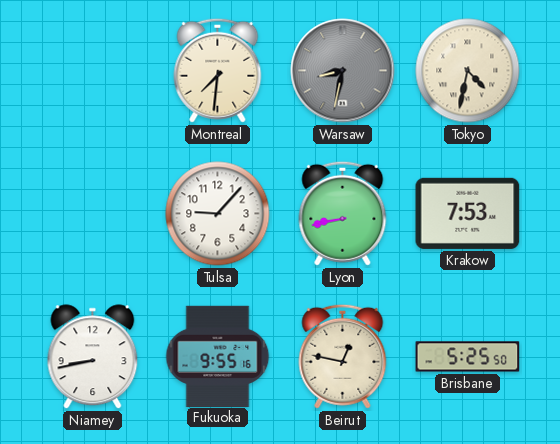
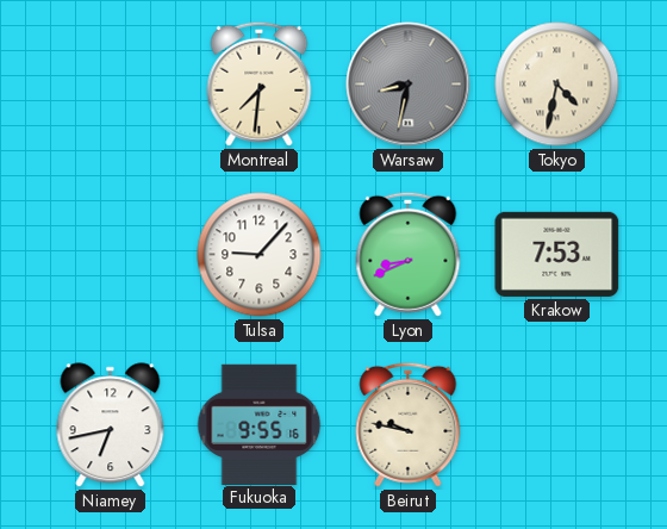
Lyon: 8:43 -> 8:41
Niamey: 8:43 -> 6:43
Beirut: 12:47 -> 9:47
Brisbane: 5:25 -> none
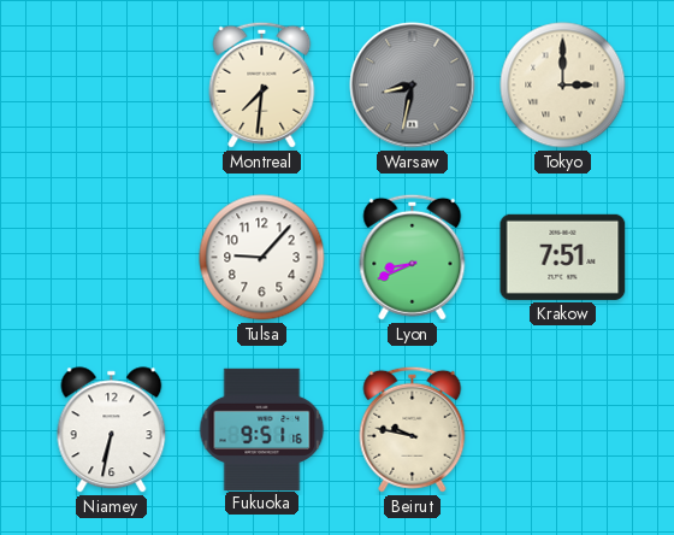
Tokyo: 4:32 -> 3:00
Krakow: 7:53 -> 7:51
Niamey: 6:43 -> 6:32
Fukuoka: 9:55 -> 9:51
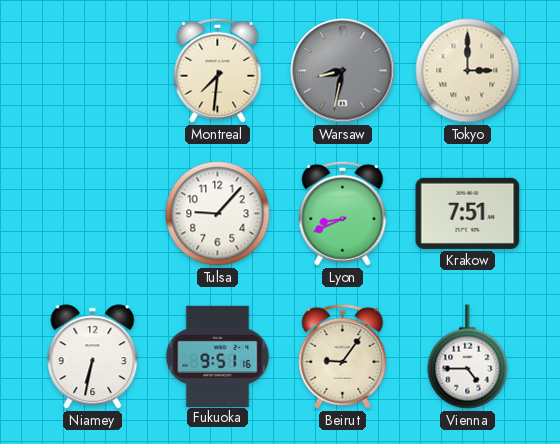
Beirut: 9:47 -> 9:06
Vienna: none -> 4:45
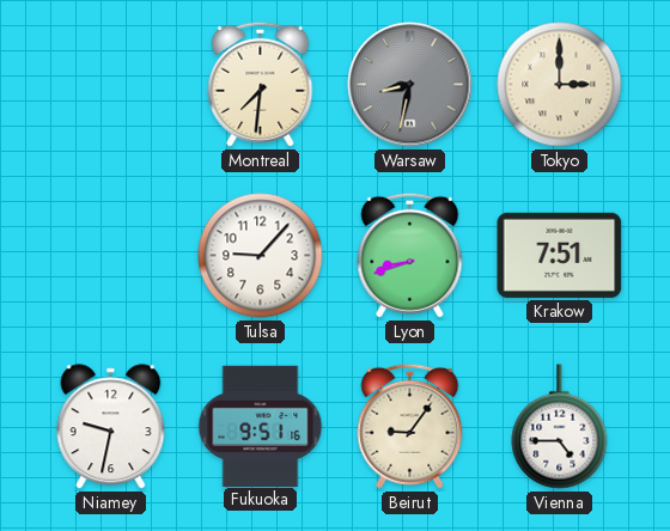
Lyon: 8:41 -> 8:42
Niamey: 6:32 -> 9:32
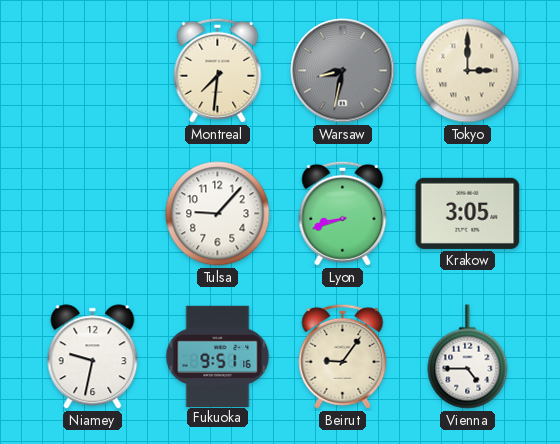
Krakow: 7:51 -> 3:05
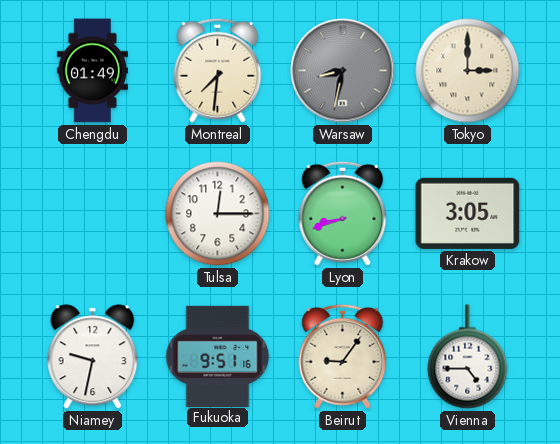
Chengdu: none -> 01:49
Tulsa: 9:07 -> 12:15
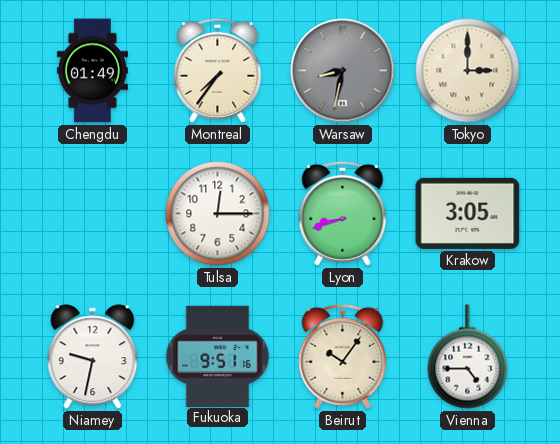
Montreal: 7:31 -> 7:36
Beirut: 9:06 -> 10:06
